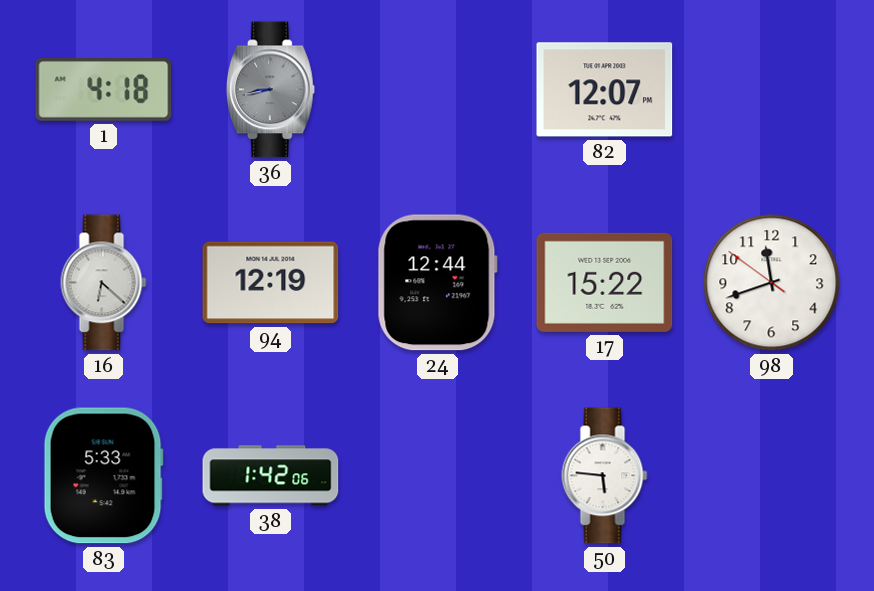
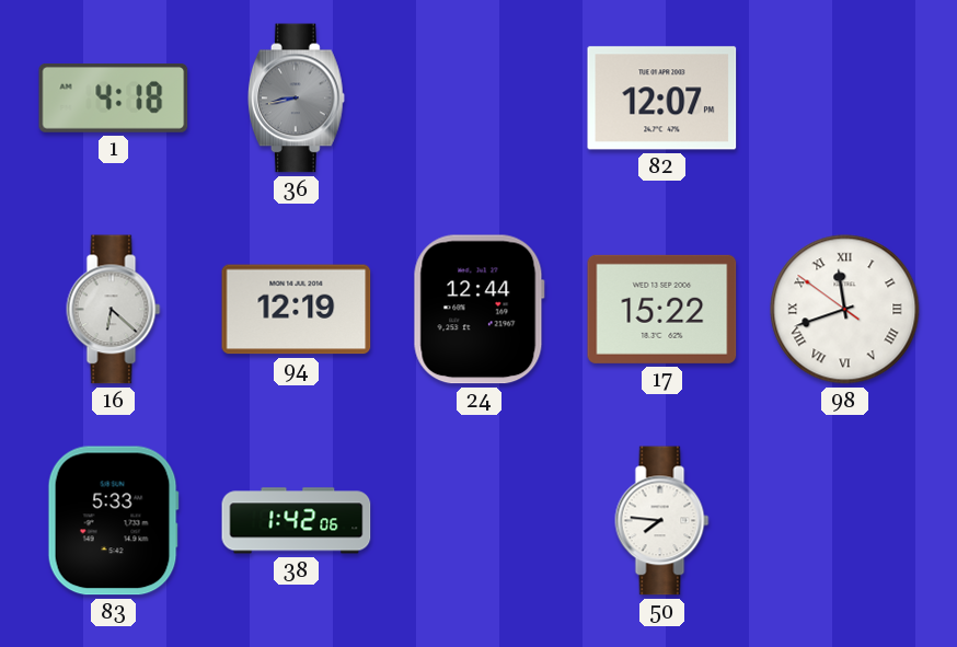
98 numerals: Arabic -> Roman
50: 5:46 -> 7:46
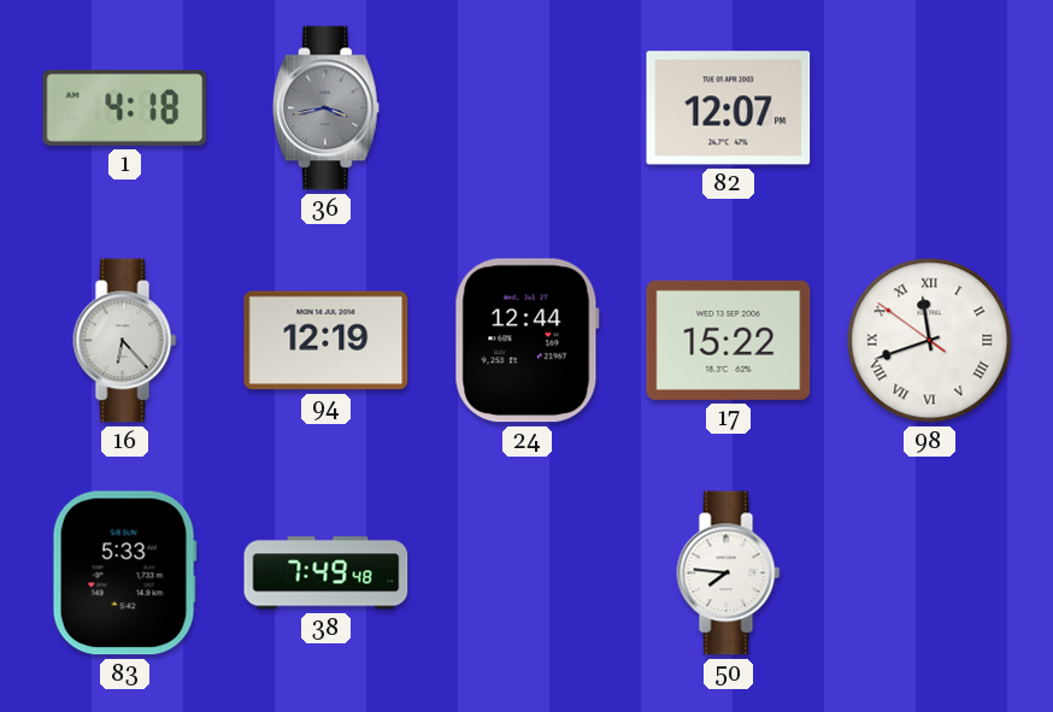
36: 8:43 -> 3:43
16: 6:22 -> 6:23
38: 1:42 -> 7:49
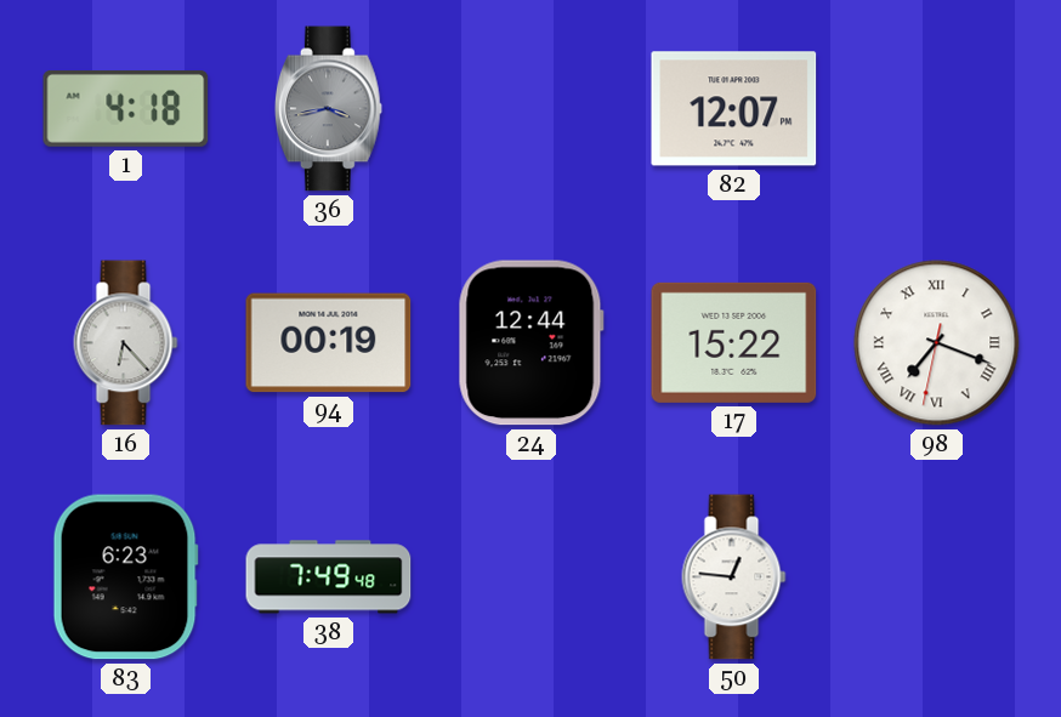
94: 12:19 -> 00:19
98: 11:41 -> 7:18
83: 5:33 -> 6:23
50: 7:46 -> 12:46
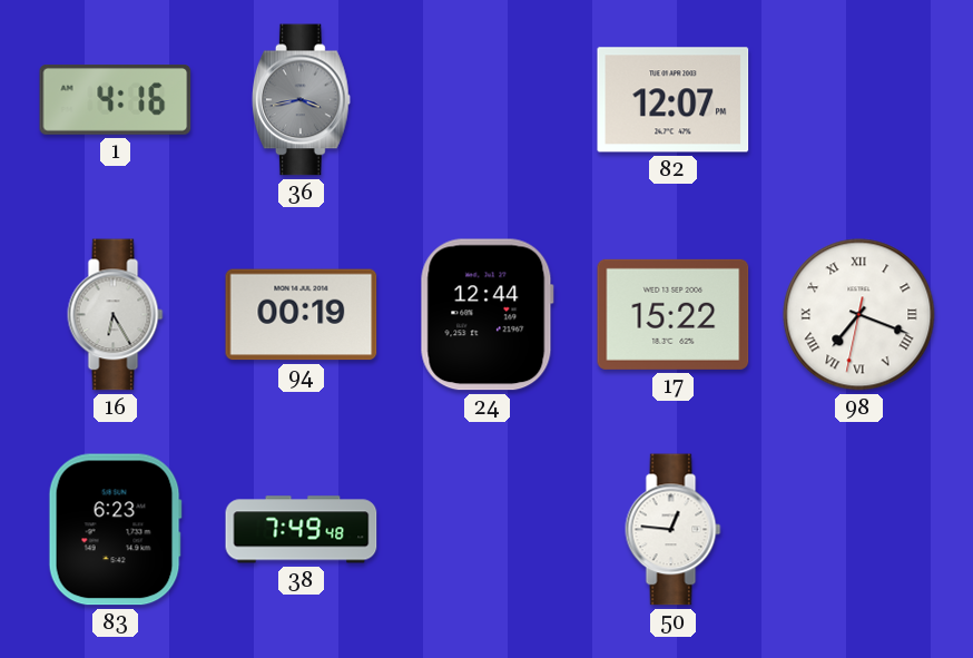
1: 4:18 -> 4:16
16: 6:23 -> 6:25
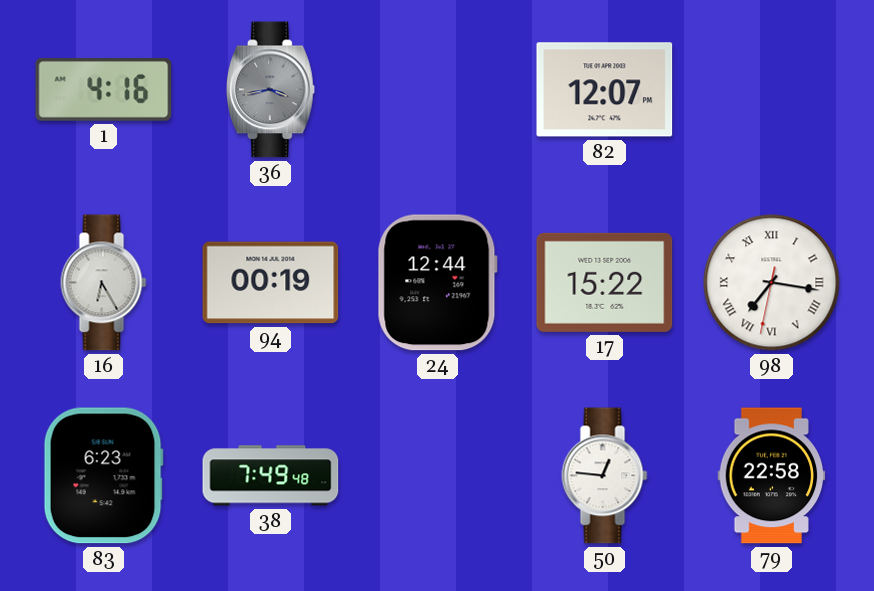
98: 7:18 -> 7:16
79: none -> 22:58
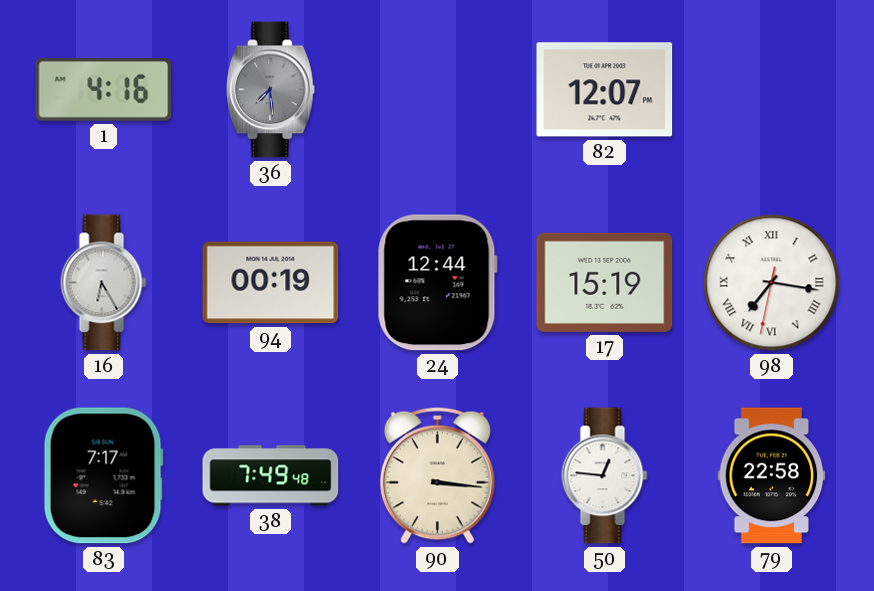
36: 3:43 -> 7:29
17: 15:22 -> 15:19
83: 6:23 -> 7:17
90: none -> 3:16
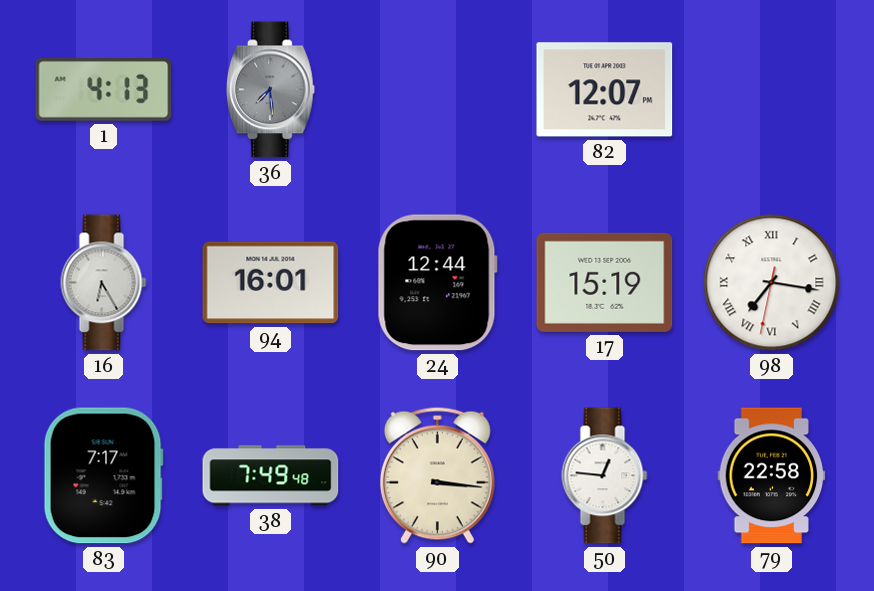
1: 4:16 -> 4:13
94: 00:19 -> 16:01
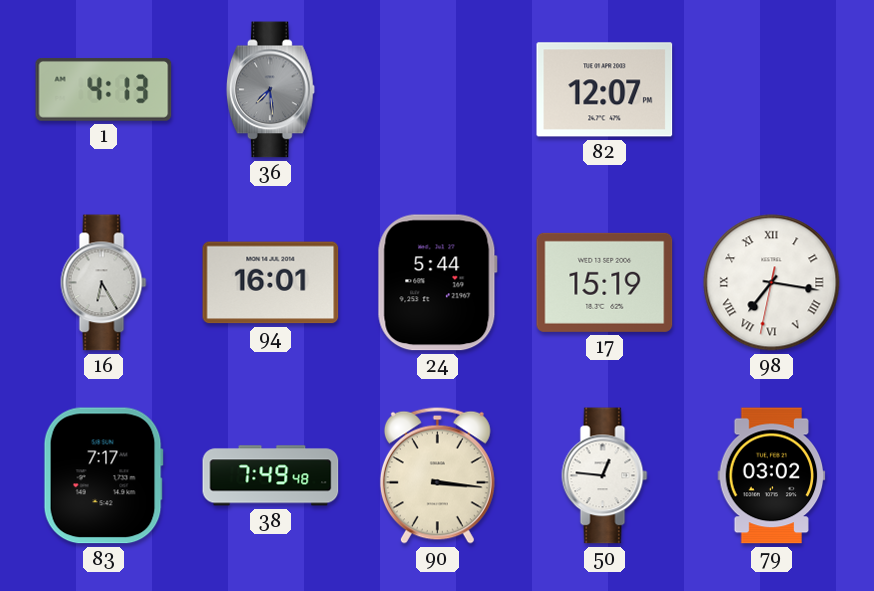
24: 12:44 -> 5:44
79: 22:58 -> 03:02
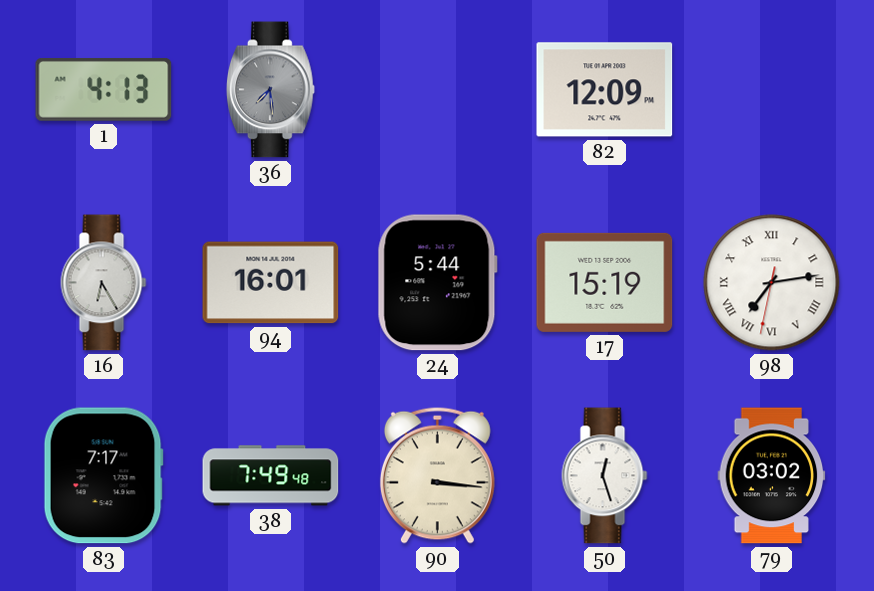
82: 12:07 -> 12:09
98: 7:16 -> 7:13
50: 12:46 -> 12:27
